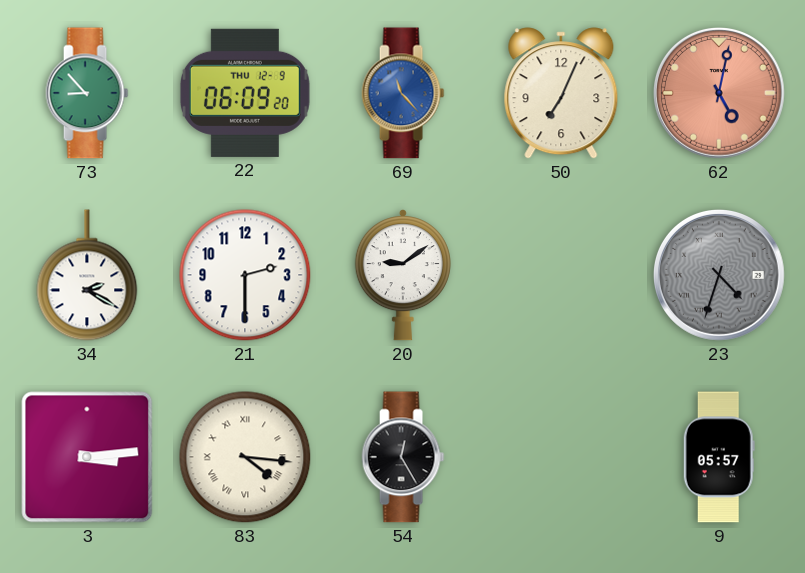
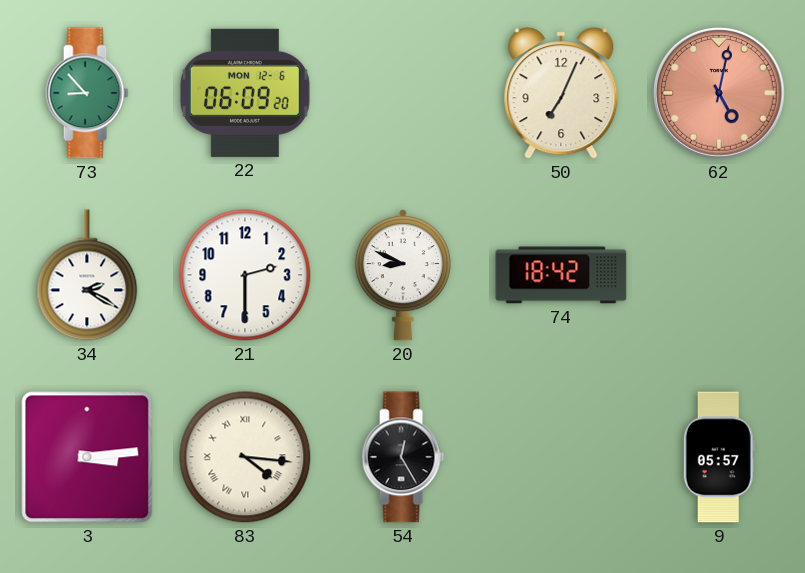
22 date: THU 12-9 -> MON 12-6
69: 11:23 -> none
20: 9:09 -> 8:49
74: none -> 18:42
23: 4:33 -> none
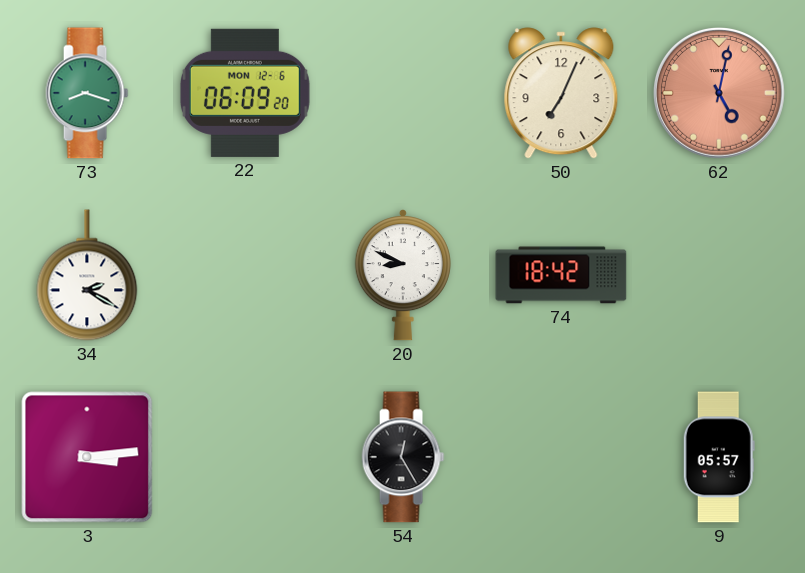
73: 8:53 -> 8:18
21: 2:30 -> none
83: 4:16 -> none
